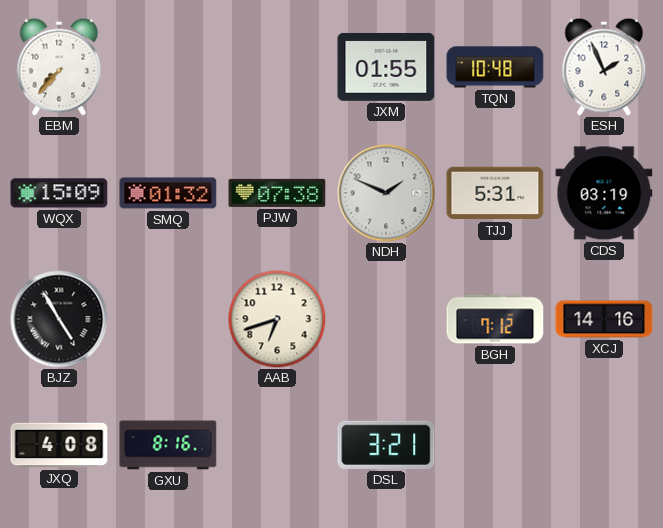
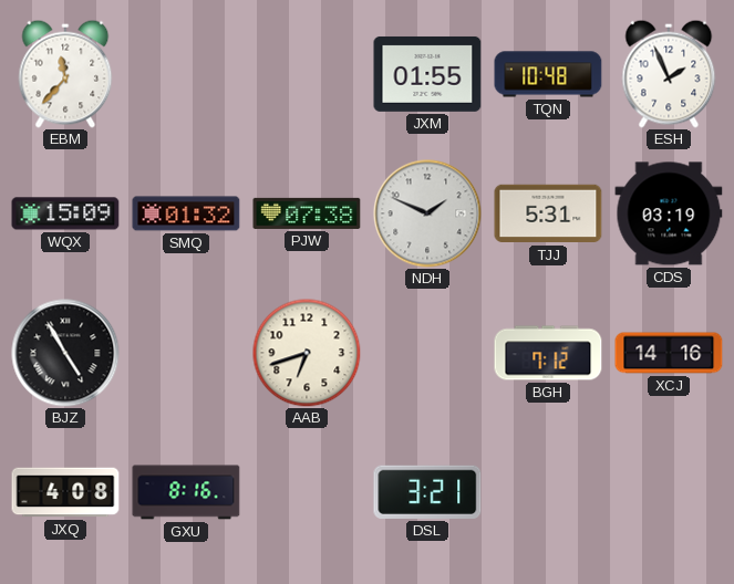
EBM: 7:37 -> 11:37
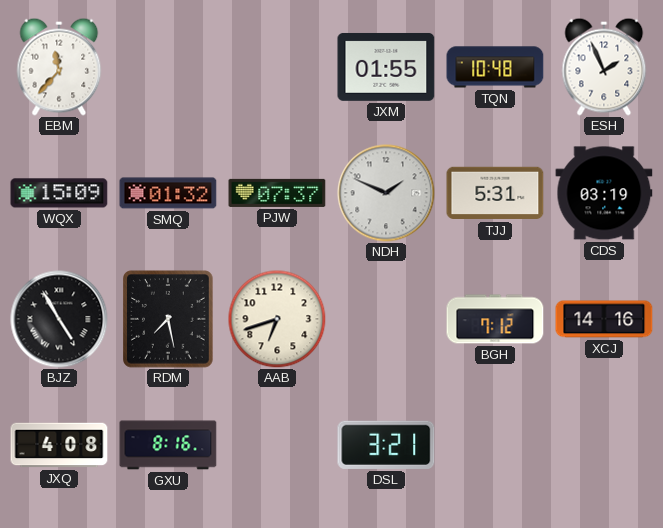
PJW: 07:38 -> 07:37
RDM: none -> 7:28
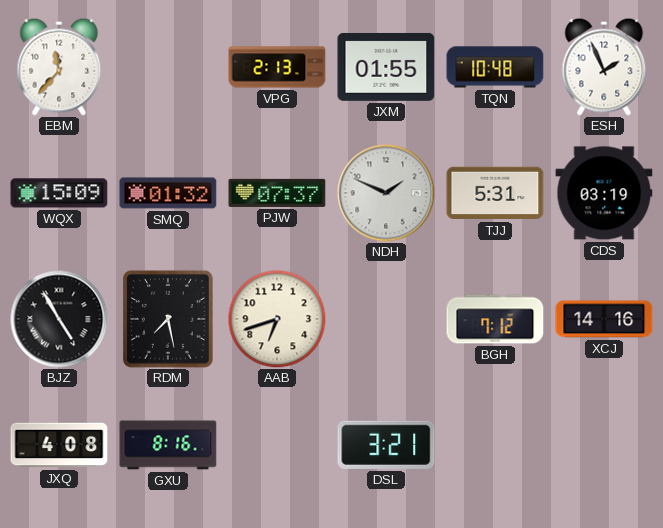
VPG: none -> 2:13
